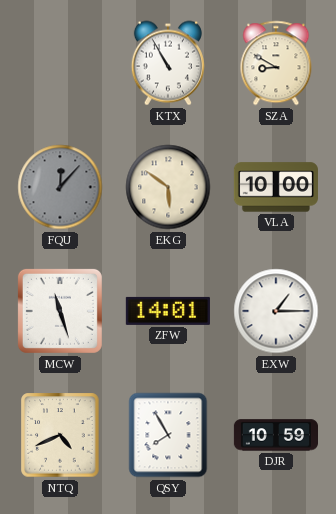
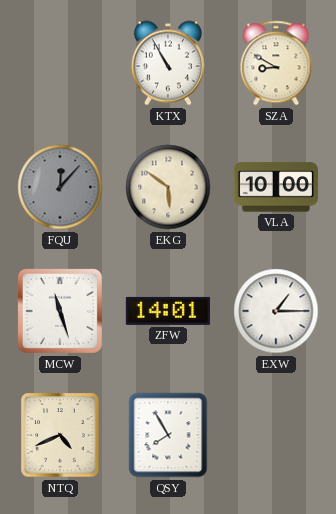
DJR: 10:59 -> none
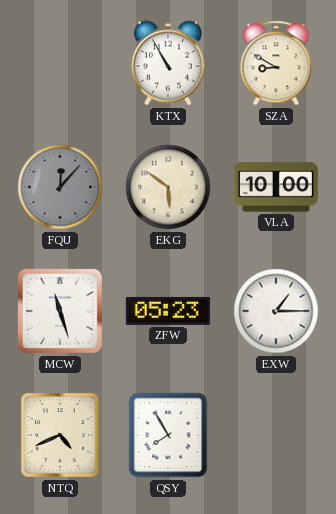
ZFW: 14:01 -> 05:23
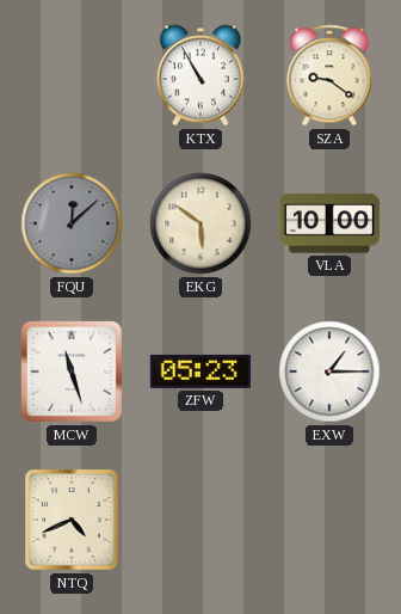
SZA: 8:50 -> 9:21
FQU: 12:07 -> 12:08
QSY: 7:55 -> none
